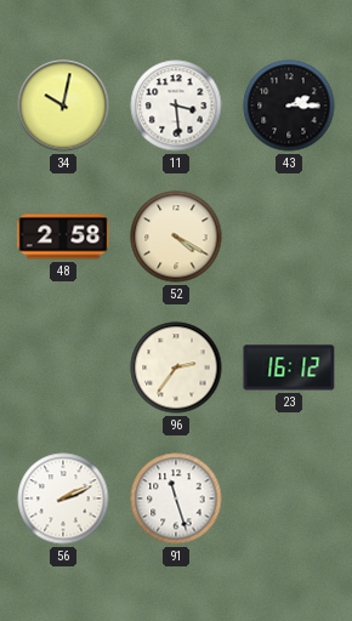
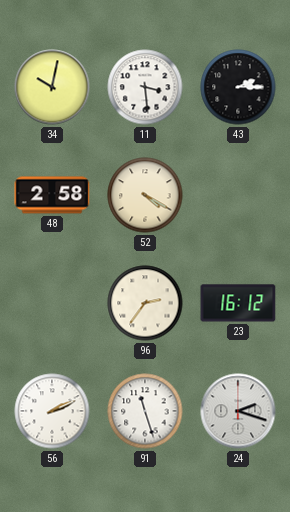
24: none -> 2:18
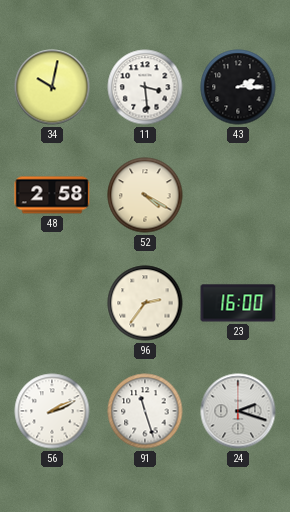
23: 16:12 -> 16:00
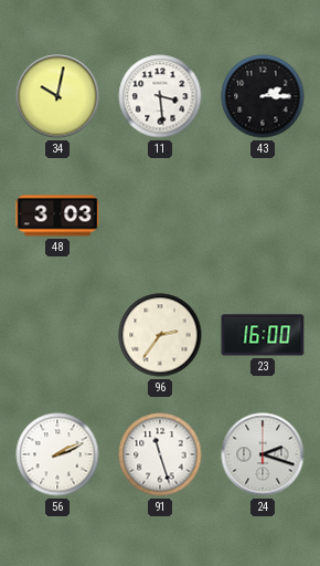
48: 2:58 -> 3:03
52: 4:20 -> none
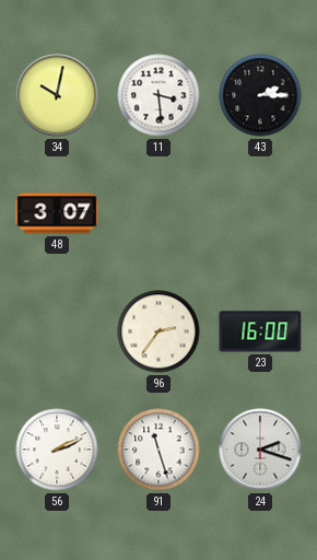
48: 3:03 -> 3:07
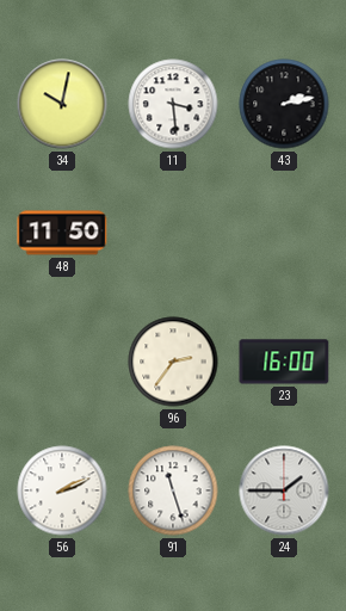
43: 2:15 -> 2:13
48: 3:07 -> 11:50
24: 2:18 -> 1:45
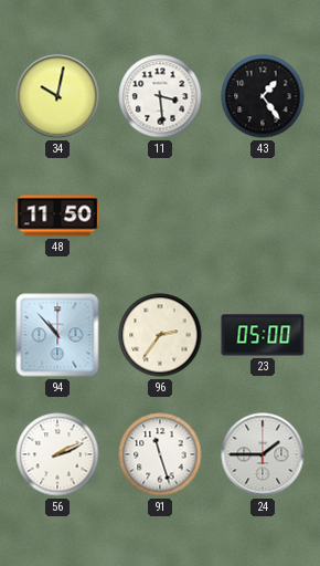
43: 2:13 -> 1:24
94: none -> 10:53
23: 16:00 -> 05:00
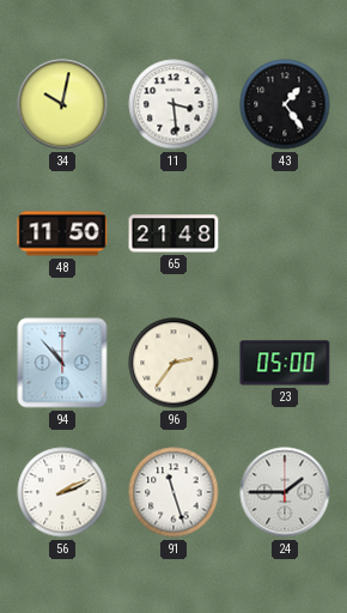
65: none -> 21:48
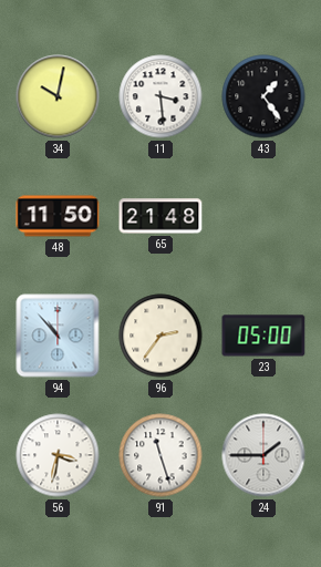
56: 2:11 -> 3:32
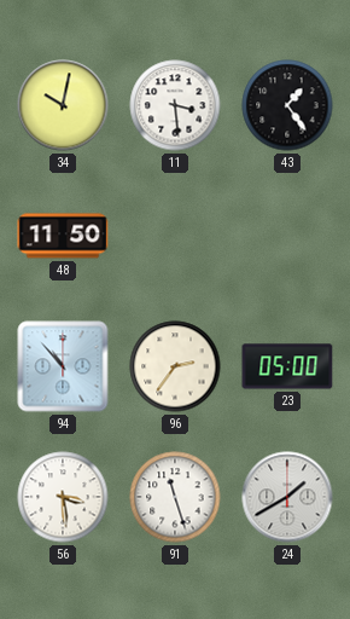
65: 21:48 -> none
56: 3:32 -> 3:29
24: 1:45 -> 1:40
